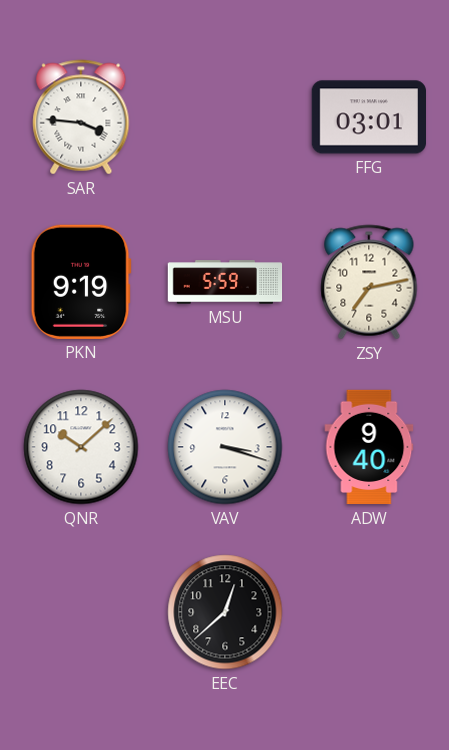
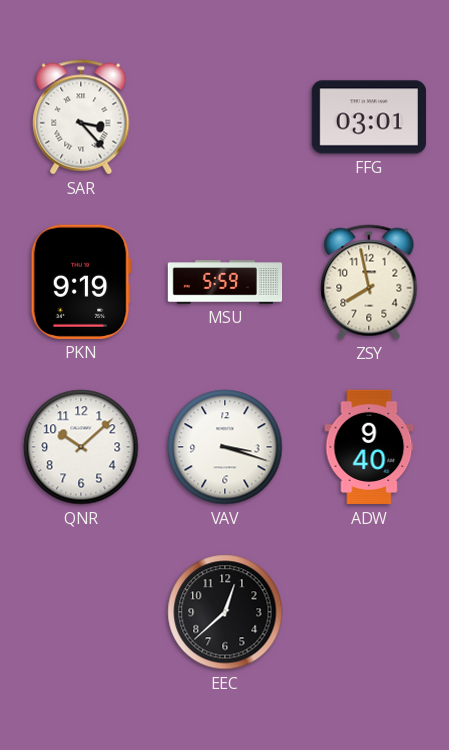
SAR: 3:46 -> 3:23
ZSY: 7:13 -> 7:58
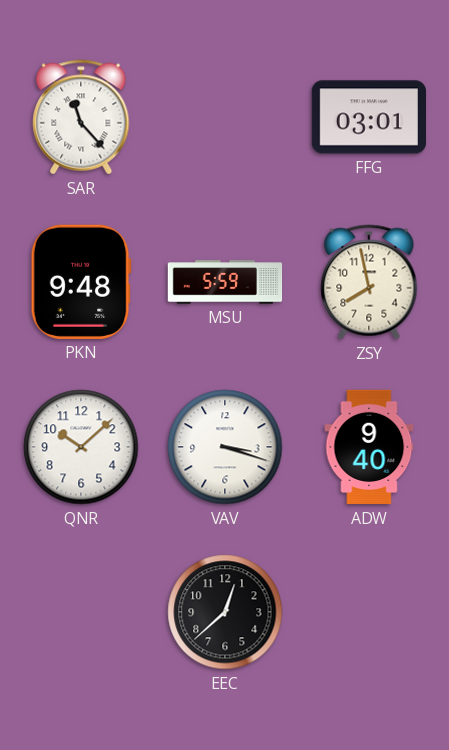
SAR: 3:23 -> 11:23
PKN: 9:19 -> 9:48
